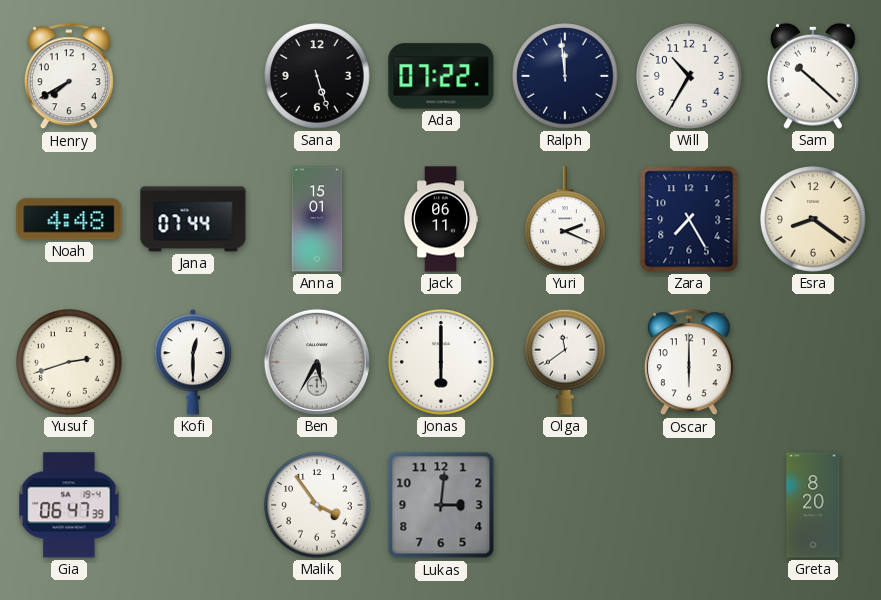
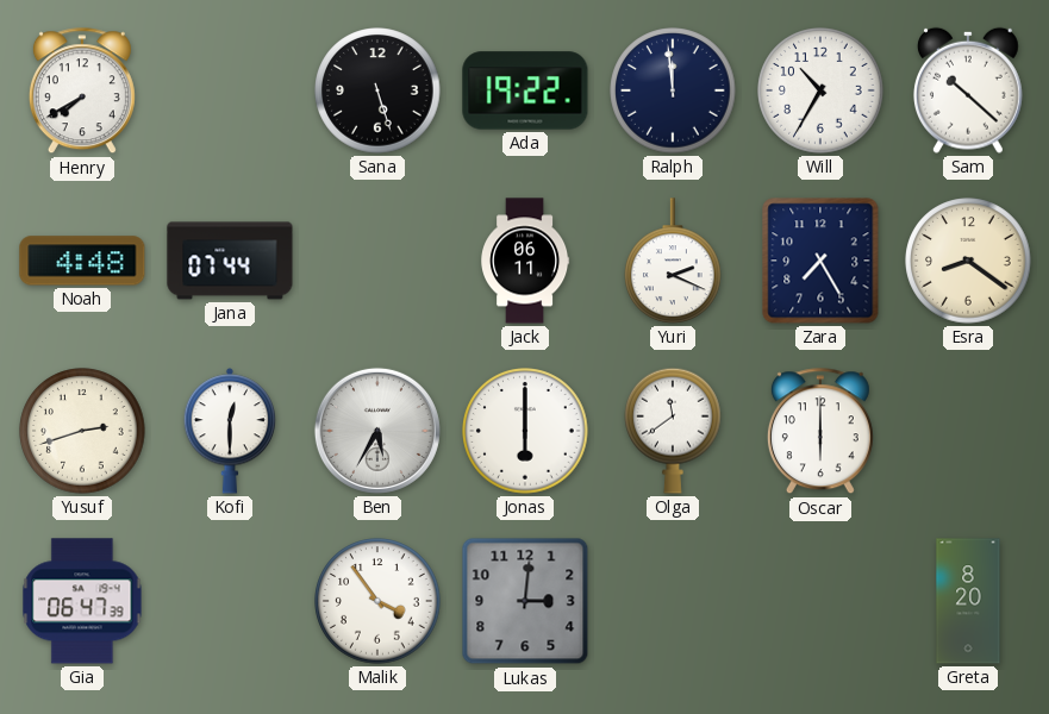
Ada: 07:22 -> 19:22
Anna: 15:01 -> none
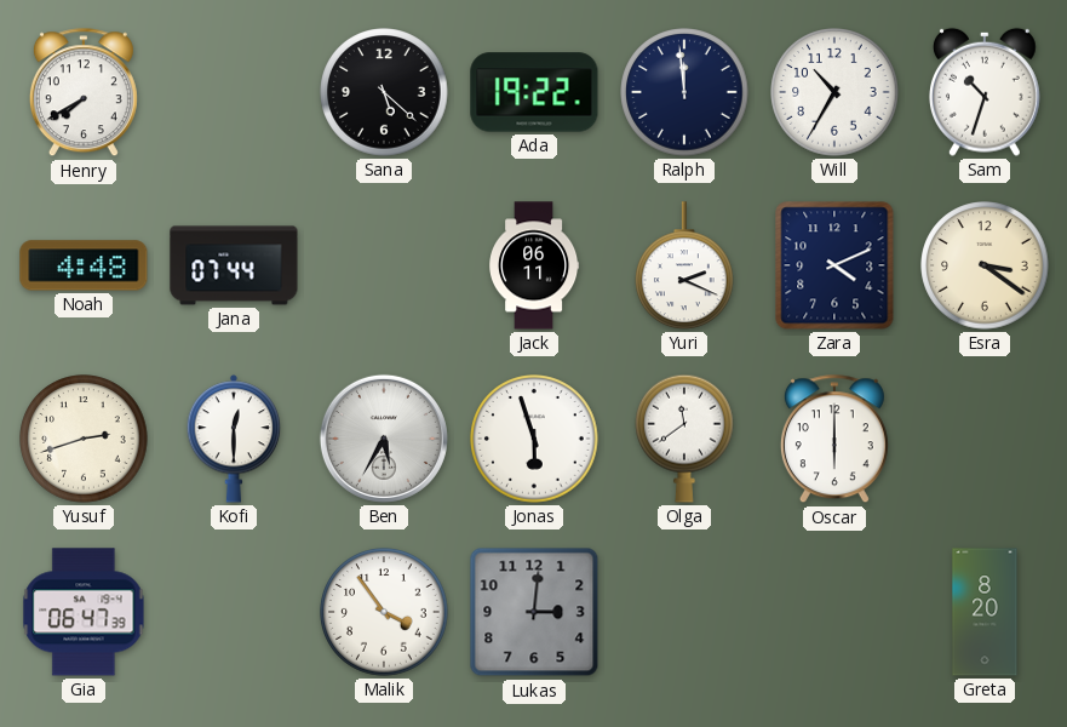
Sana: 5:27 -> 5:22
Sam: 10:22 -> 10:33
Zara: 7:25 -> 4:11
Esra: 8:21 -> 3:21
Jonas: 6:00 -> 5:57
